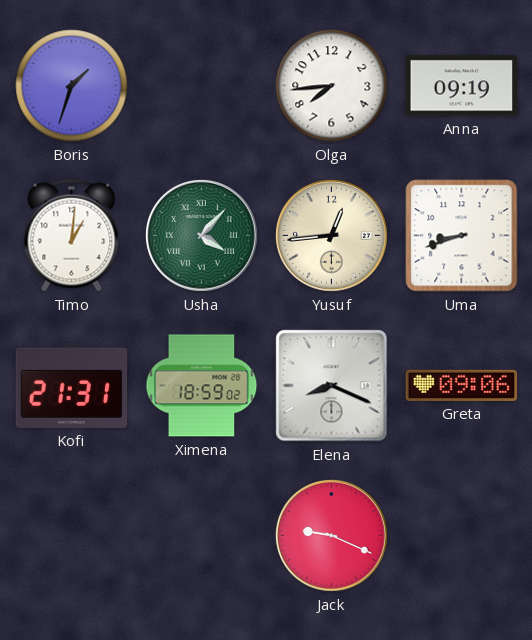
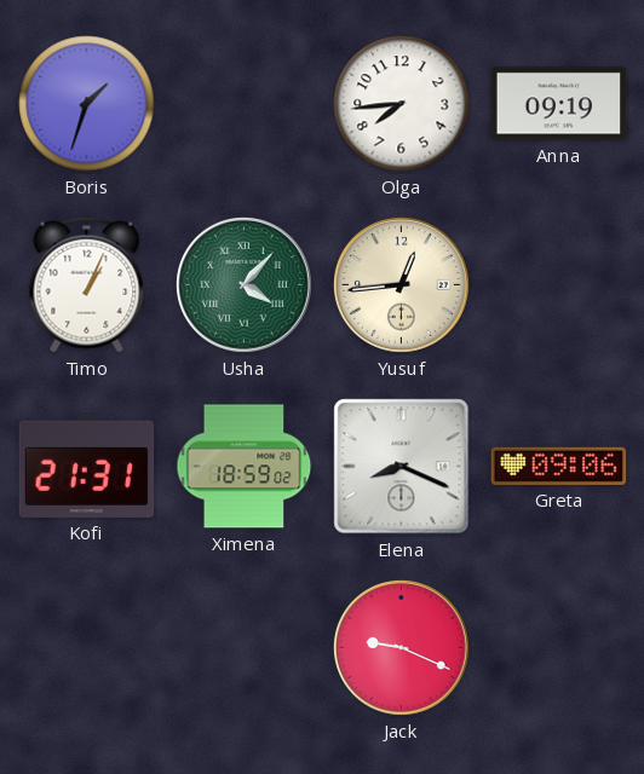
Timo: 1:01 -> 1:04
Uma: 8:42 -> none
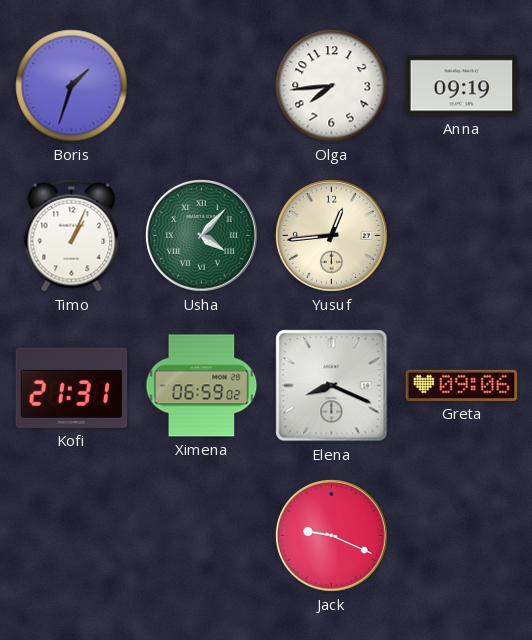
Ximena: 18:59 -> 06:59
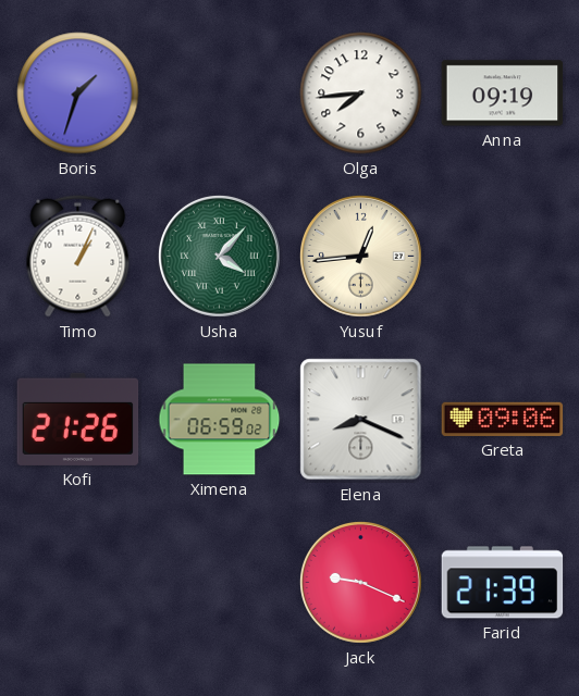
Kofi: 21:31 -> 21:26
Farid: none -> 21:39
